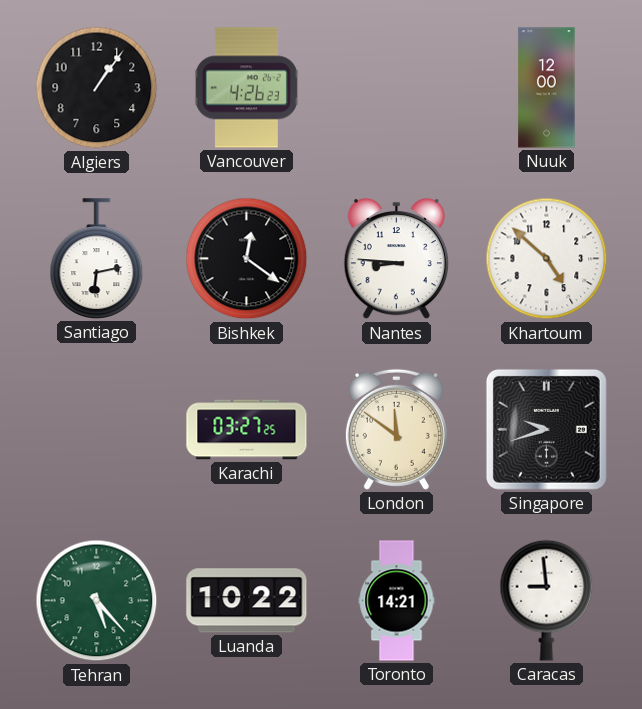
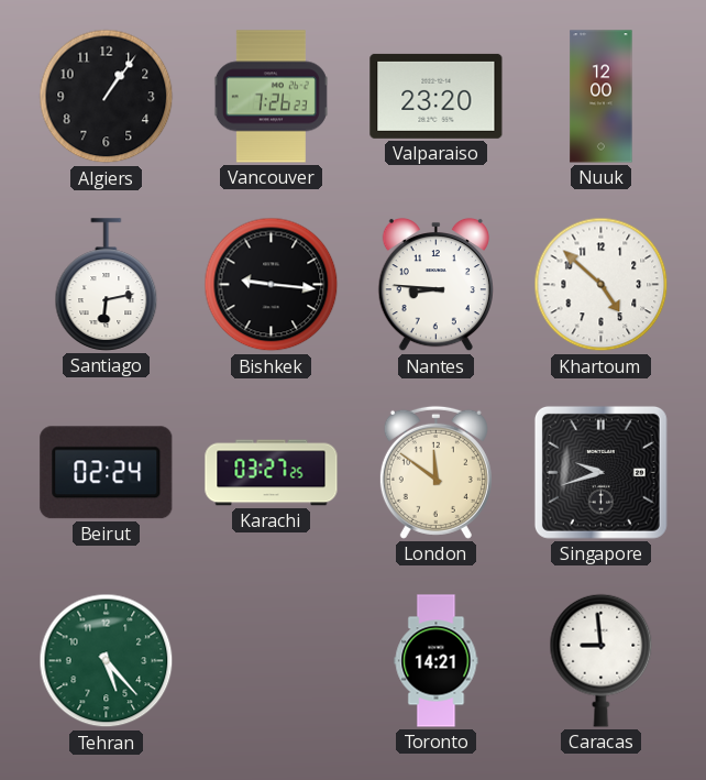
Vancouver: 4:26 -> 7:26
Valparaiso: none -> 23:20
Bishkek: 12:21 -> 9:16
Beirut: none -> 02:24
Luanda: 10:22 -> none
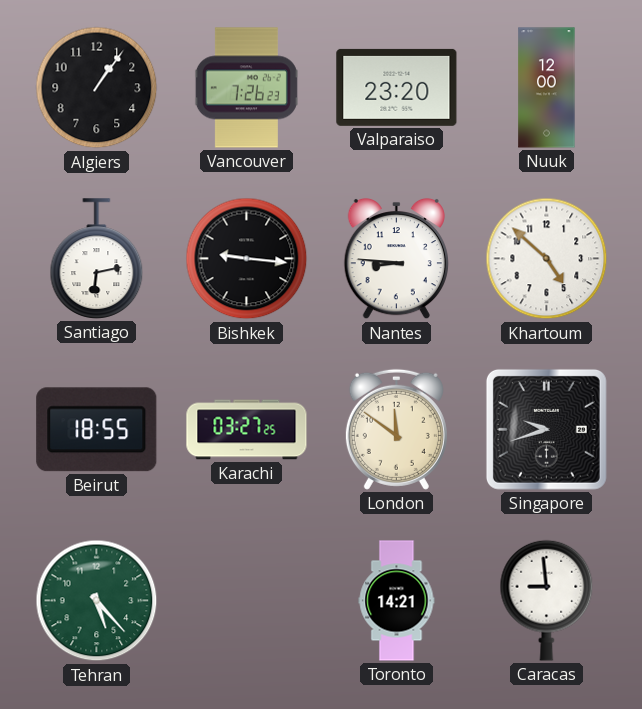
Beirut: 02:24 -> 18:55
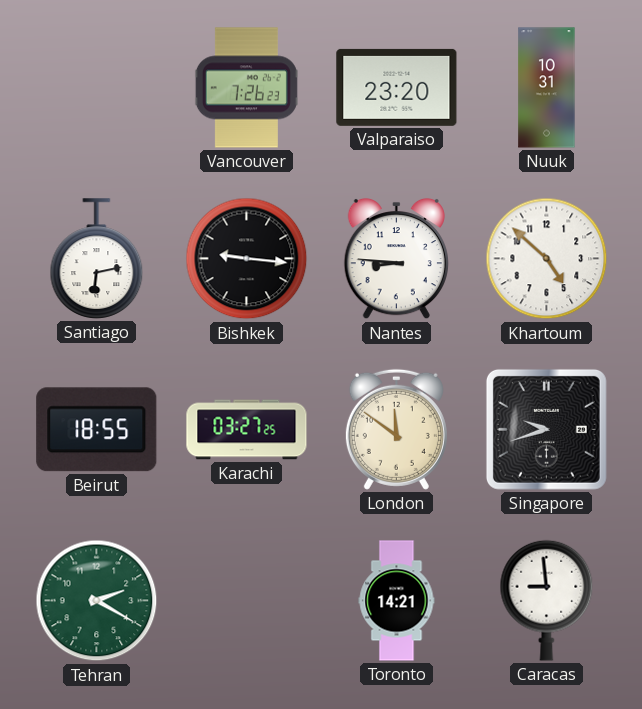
Algiers: 1:06 -> none
Nuuk: 12:00 -> 10:31
Tehran: 5:23 -> 2:20
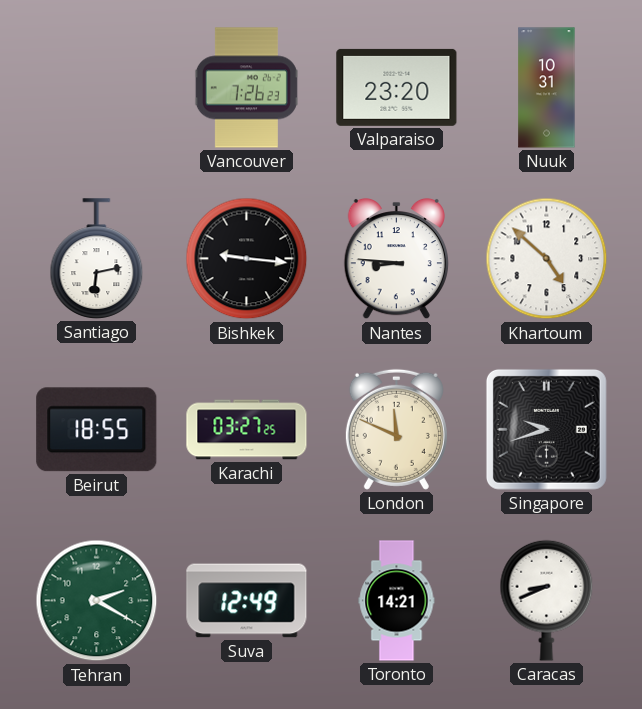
London: 11:51 -> 11:49
Suva: none -> 12:49
Caracas: 8:59 -> 8:41
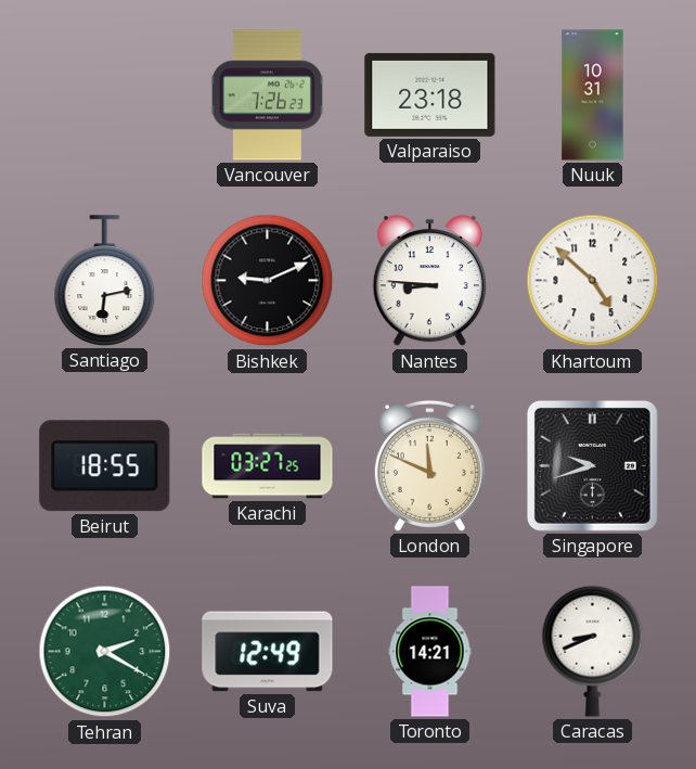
Valparaiso: 23:20 -> 23:18
Bishkek: 9:16 -> 9:11
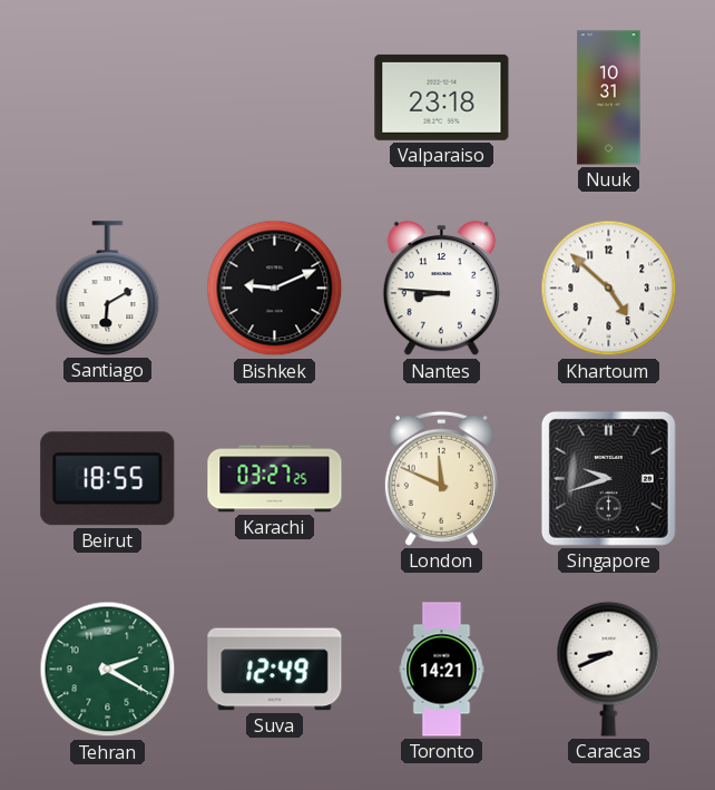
Vancouver: 7:26 -> none
Santiago: 6:13 -> 6:10
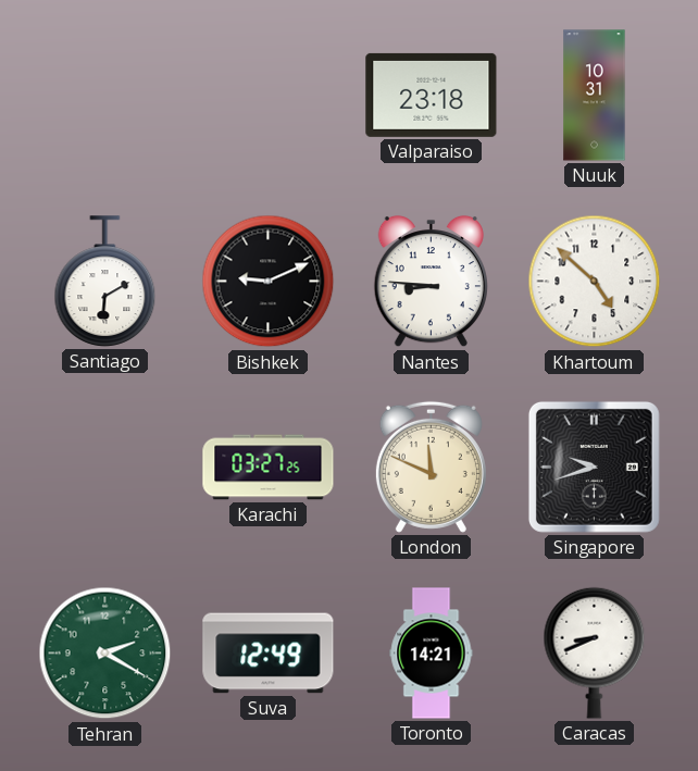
Beirut: 18:55 -> none
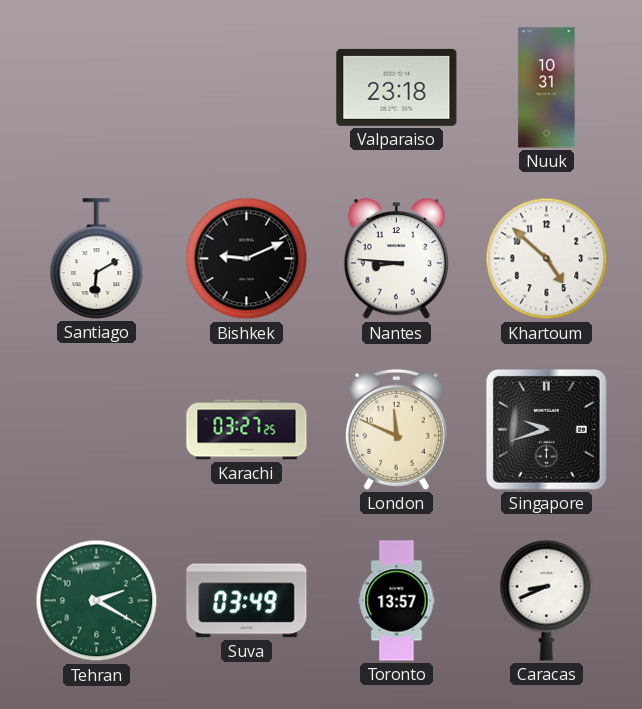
Suva: 12:49 -> 03:49
Toronto: 14:21 -> 13:57
